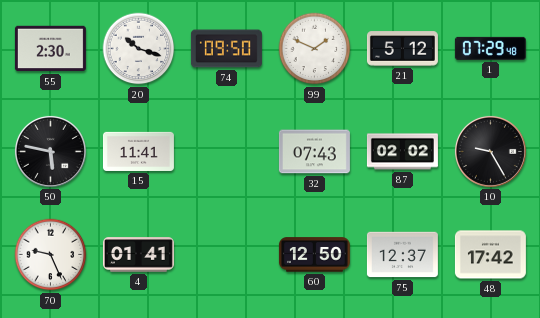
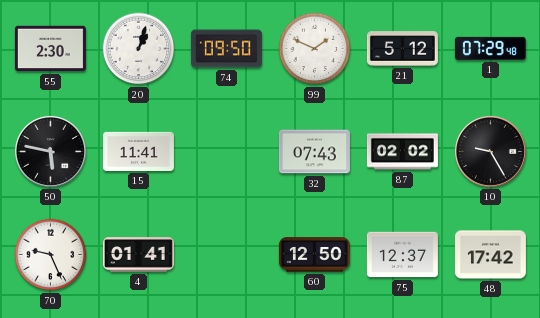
20: 10:18 -> 1:03
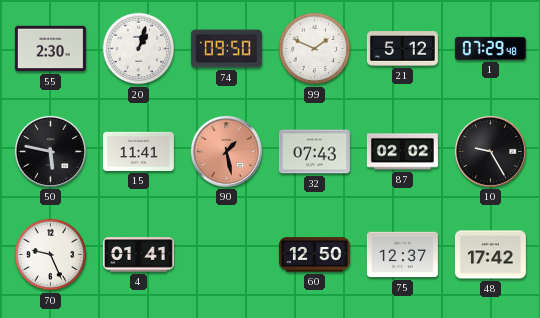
90: none -> 1:28
